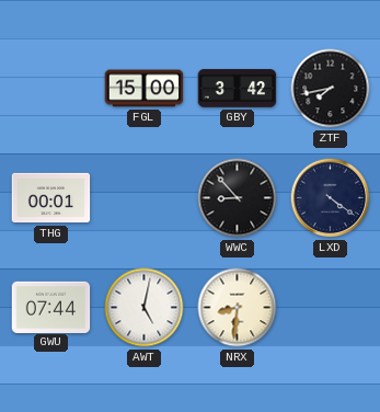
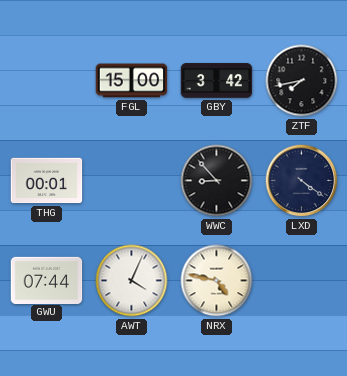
AWT: 5:02 -> 4:04
NRX: 8:31 -> 4:47
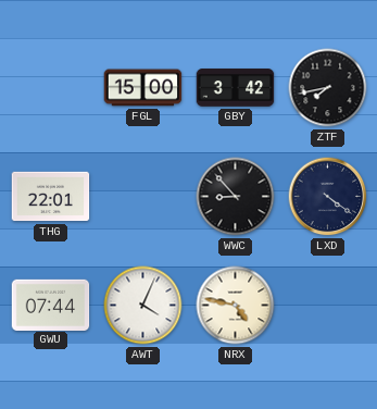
THG: 00:01 -> 22:01
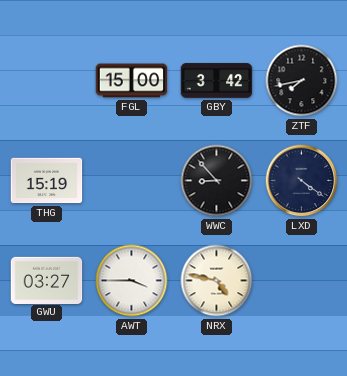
THG: 22:01 -> 15:19
GWU: 07:44 -> 03:27
AWT: 4:04 -> 3:45
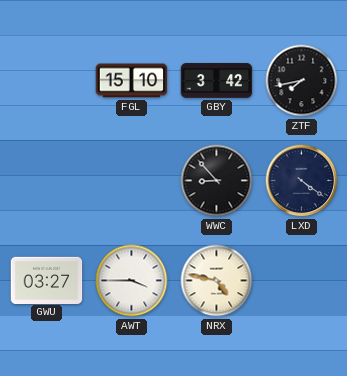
FGL: 15:00 -> 15:10
THG: 15:19 -> none
